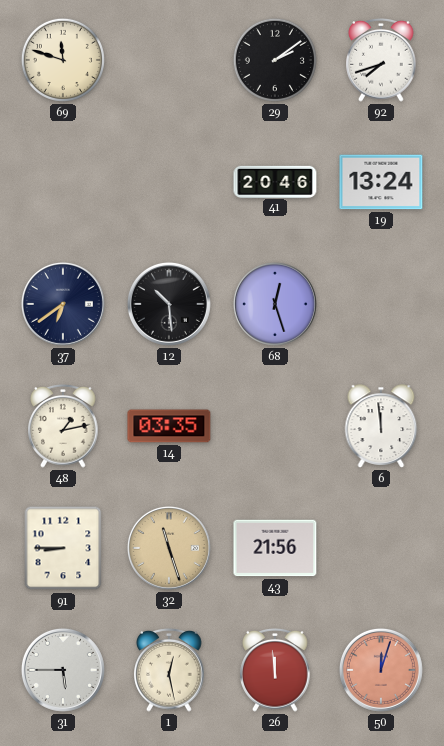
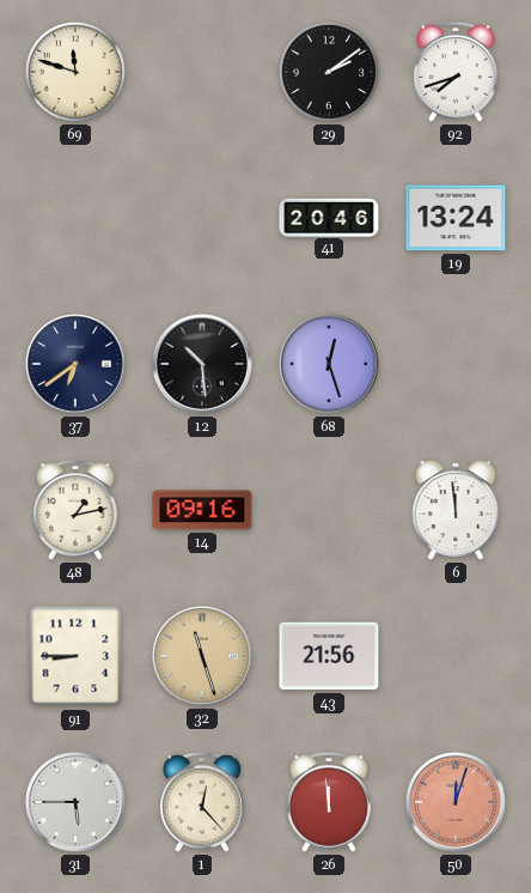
14: 03:35 -> 09:16
1: 12:28 -> 12:23
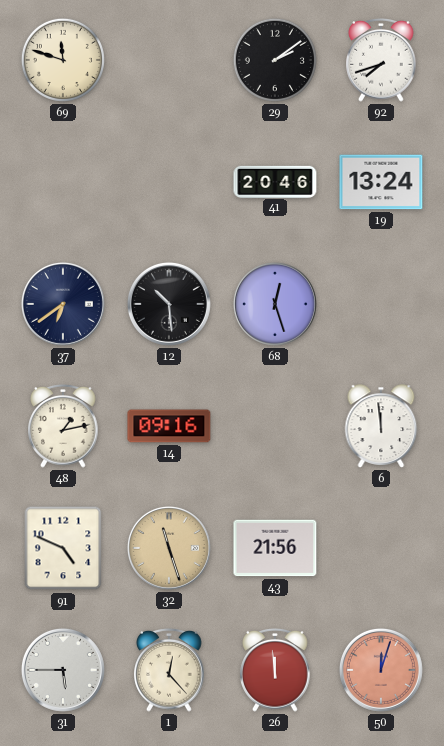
91: 8:45 -> 4:49
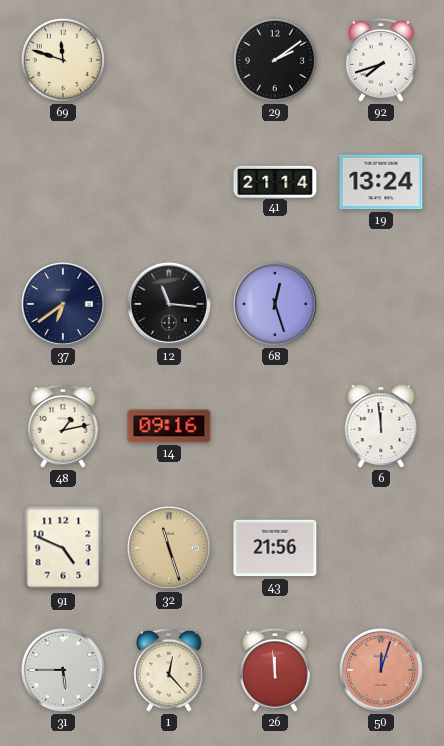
41: 20:46 -> 21:14
12: 10:29 -> 11:16
